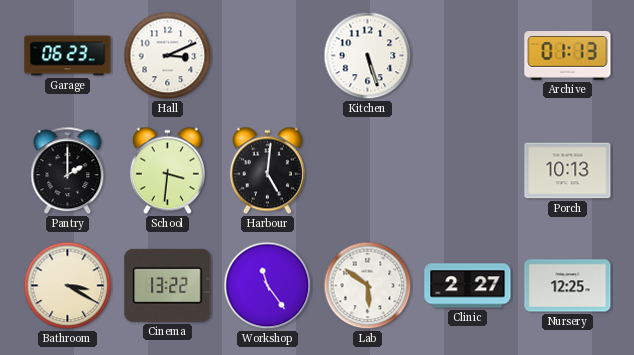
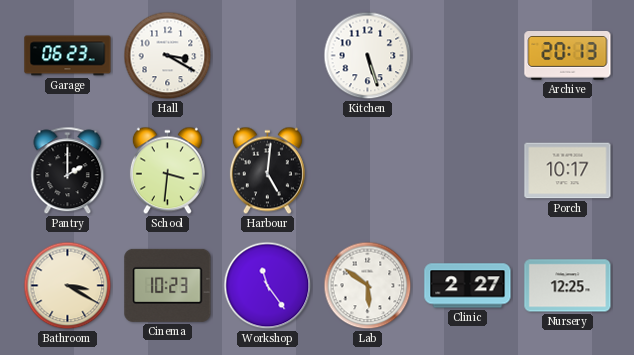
Hall: 3:11 -> 3:20
Archive: 01:13 -> 20:13
Porch: 10:13 -> 10:17
Cinema: 13:22 -> 10:23
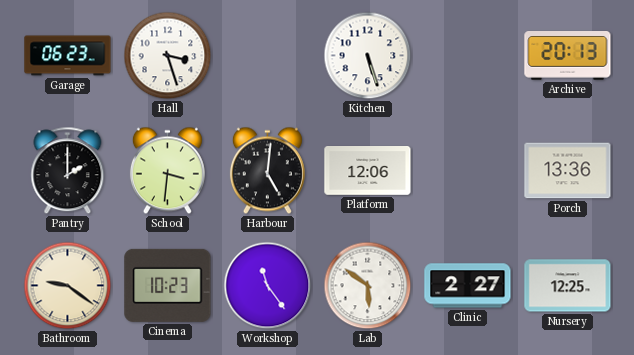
Hall: 3:20 -> 3:27
Platform: none -> 12:06
Porch: 10:17 -> 13:36
Bathroom: 3:20 -> 9:21
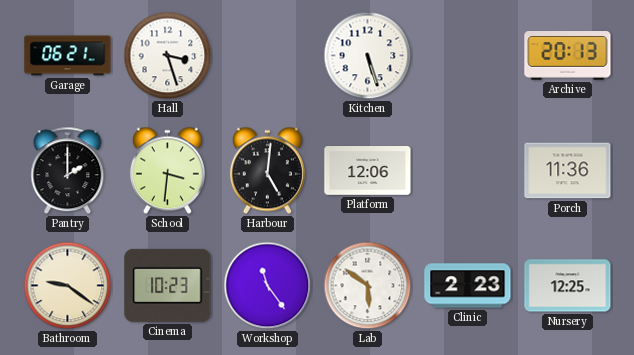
Garage: 06:23 -> 06:21
Porch: 13:36 -> 11:36
Clinic: 2:27 -> 2:23
